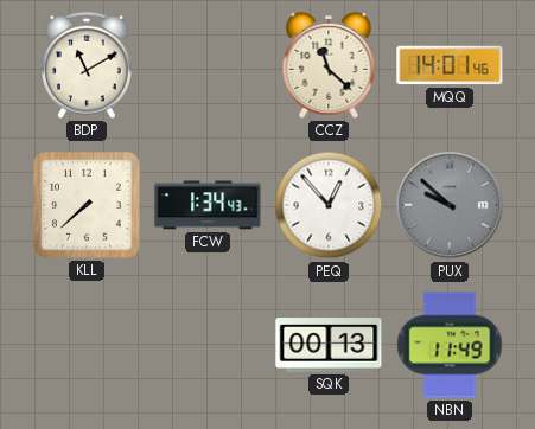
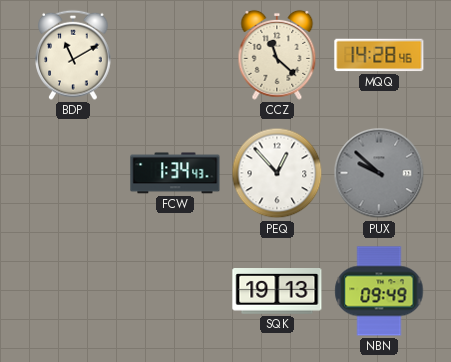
MQQ: 14:01 -> 14:28
KLL: 7:38 -> none
SQK: 00:13 -> 19:13
NBN: 11:49 -> 09:49
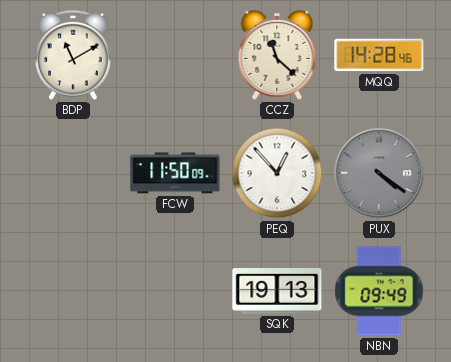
FCW: 1:34 -> 11:50
PUX: 9:52 -> 4:21
